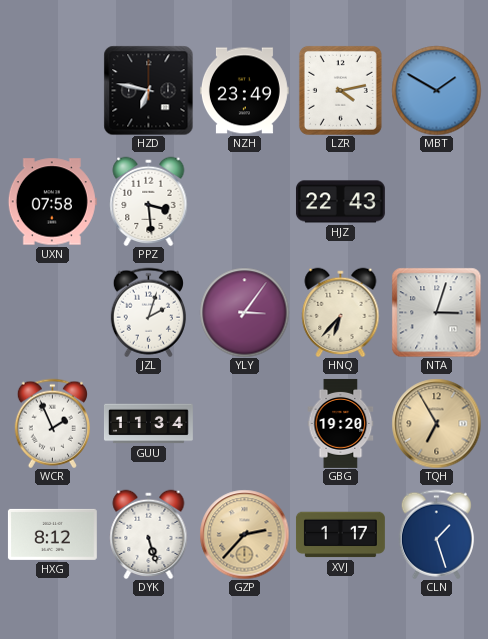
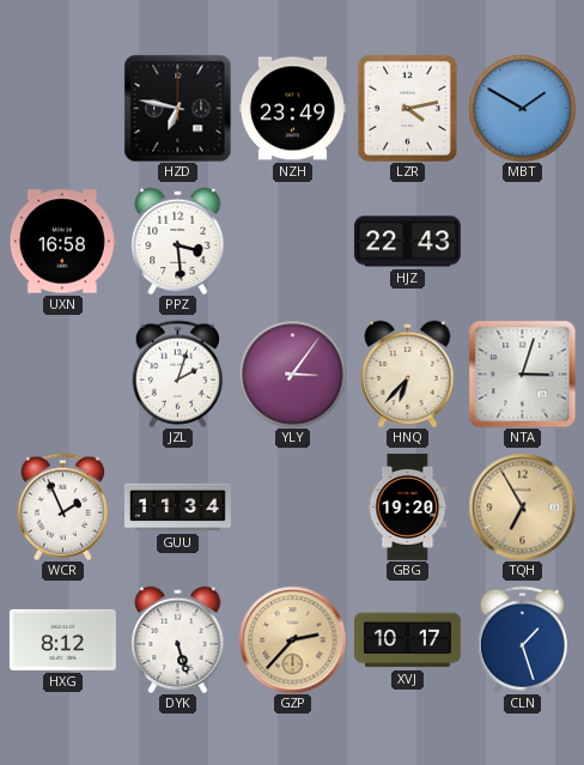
UXN: 07:58 -> 16:58
XVJ: 1:17 -> 10:17
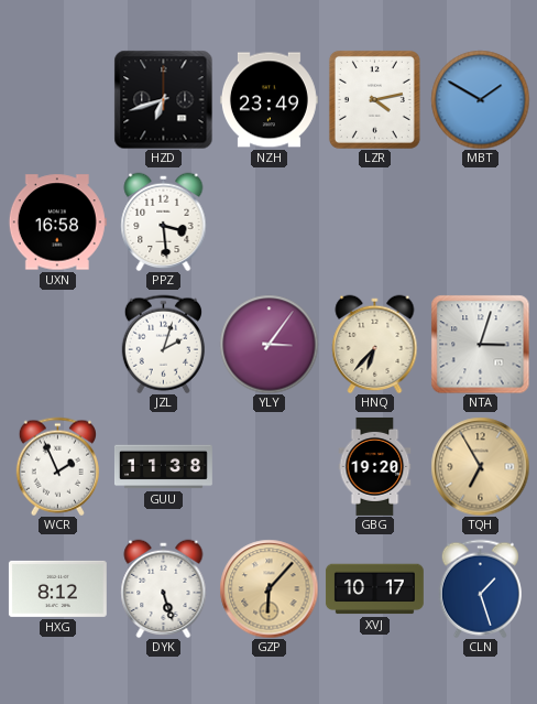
HZD: 6:47 -> 6:42
HJZ: 22:43 -> none
GUU: 11:34 -> 11:38
GZP: 2:37 -> 6:07
